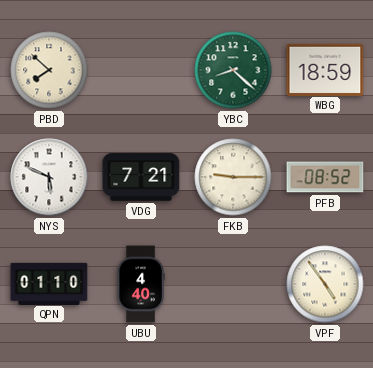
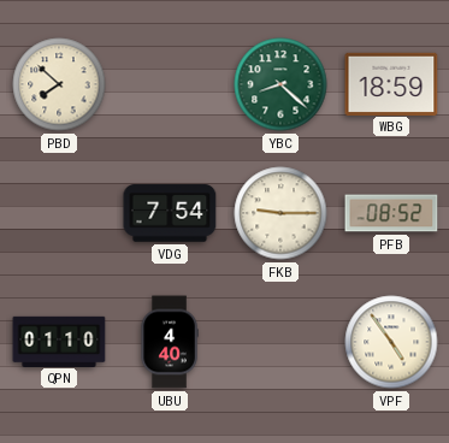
NYS: 5:49 -> none
VDG: 7:21 -> 7:54
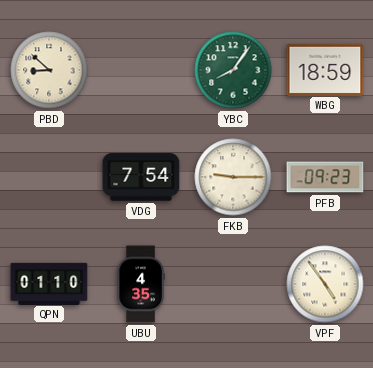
PBD: 7:52 -> 8:52
YBC: 8:22 -> 8:06
PFB: 08:52 -> 09:23
UBU: 4:40 -> 4:35
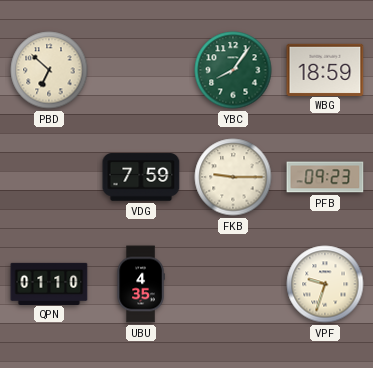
PBD: 8:52 -> 6:52
VDG: 7:54 -> 7:59
VPF: 4:54 -> 9:33
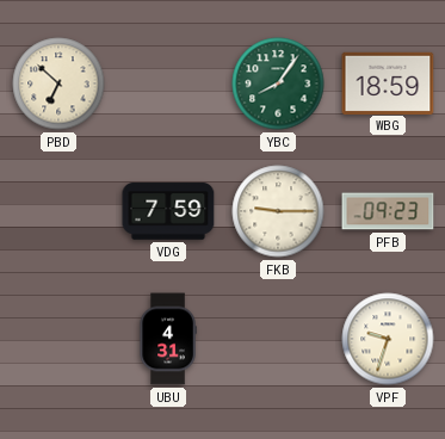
QPN: 01:10 -> none
UBU: 4:35 -> 4:31
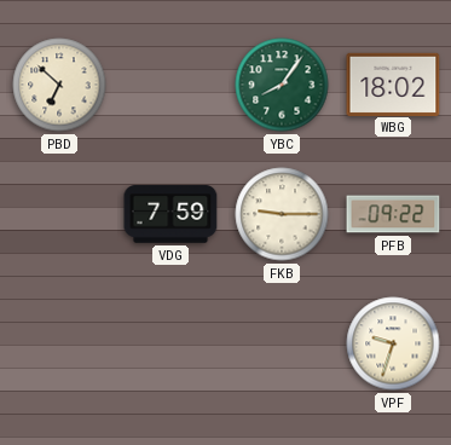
WBG: 18:59 -> 18:02
PFB: 09:23 -> 09:22
UBU: 4:31 -> none
